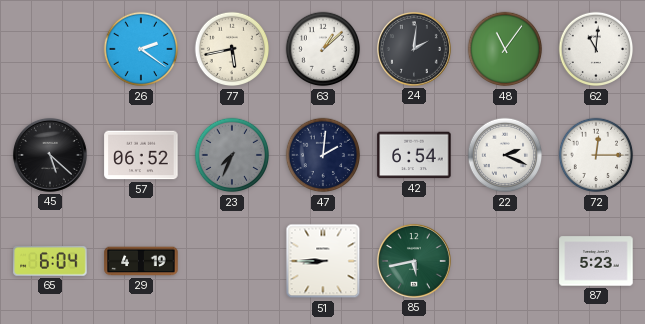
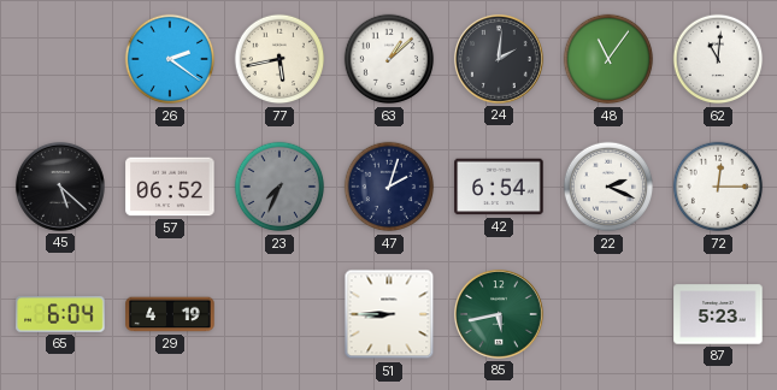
47: 2:01 -> 2:03
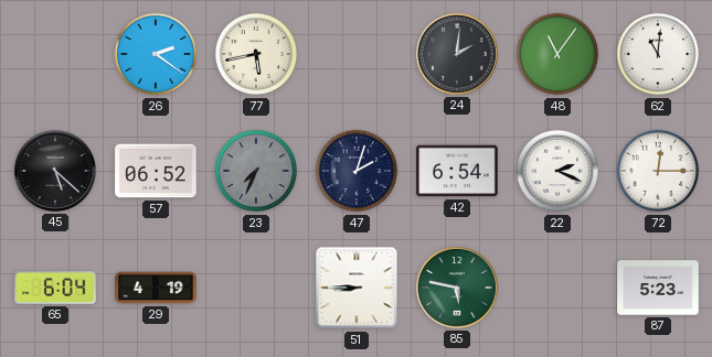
63: 1:08 -> none
85: 5:43 -> 5:47
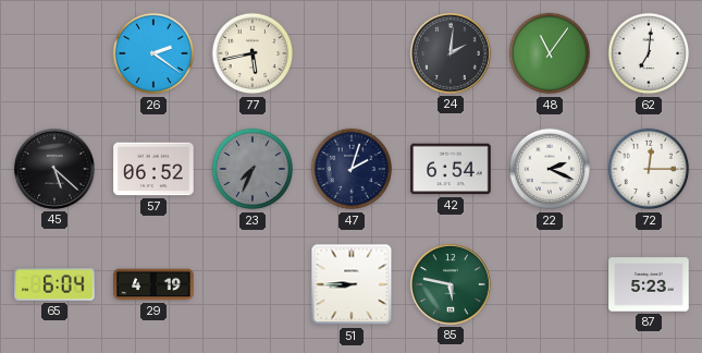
62: 11:01 -> 7:01
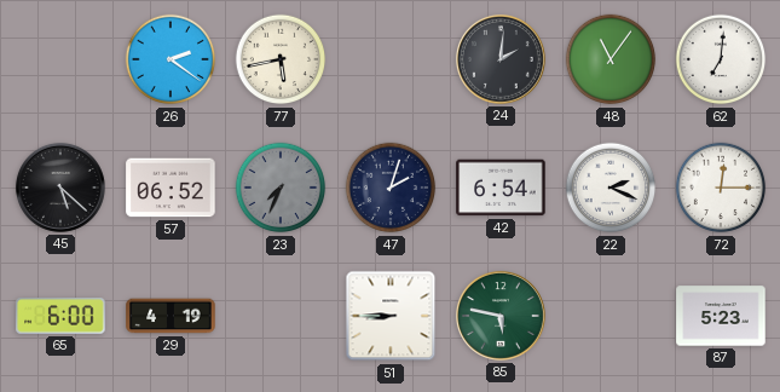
65: 6:04 -> 6:00
